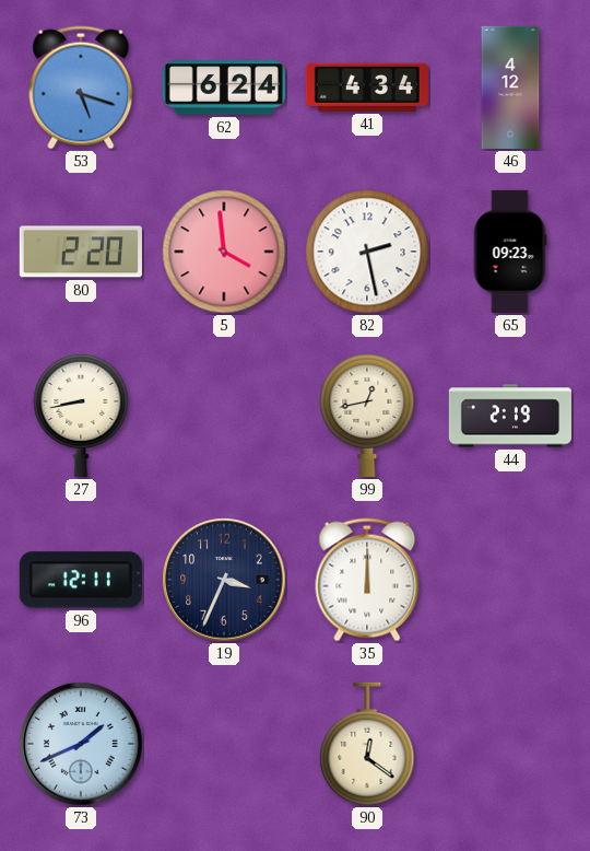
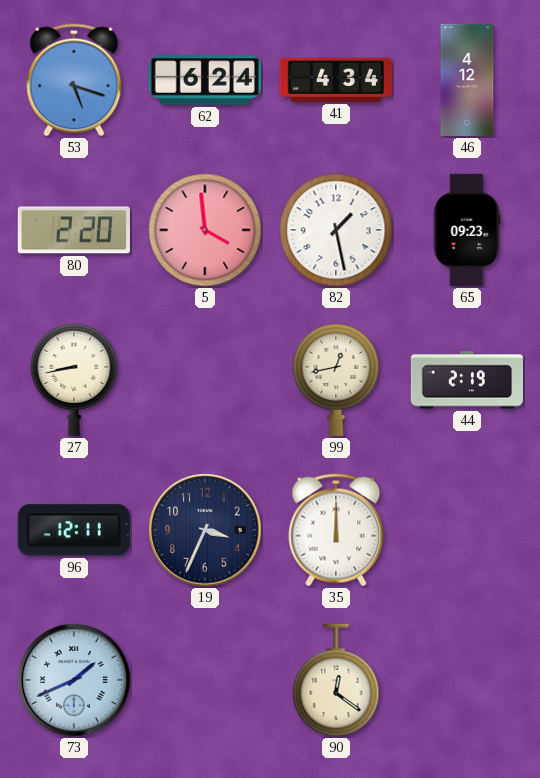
82: 2:28 -> 1:28
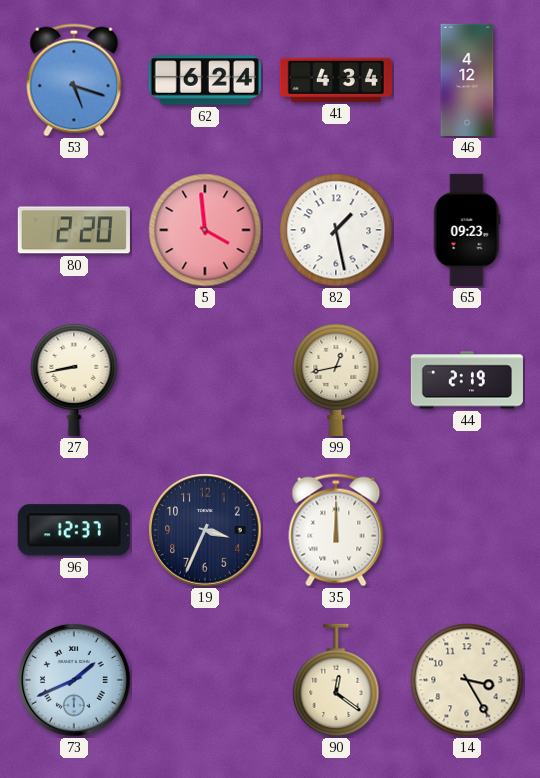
96: 12:11 -> 12:37
14: none -> 3:25
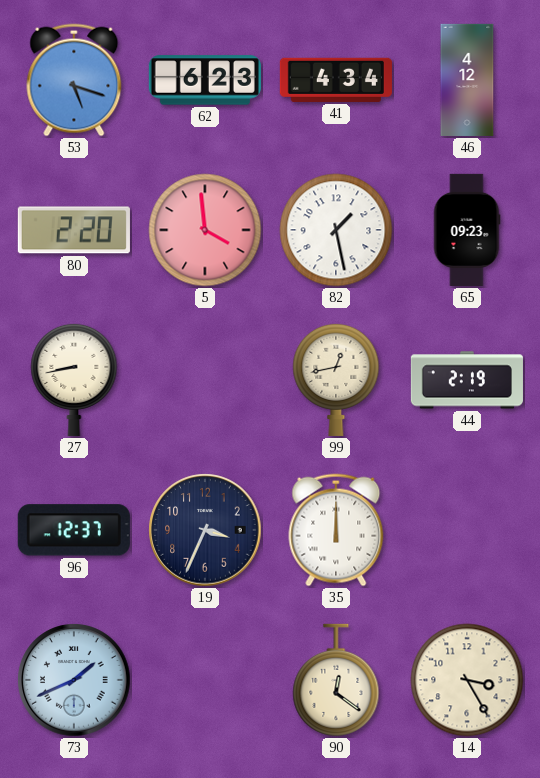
62: 6:24 -> 6:23
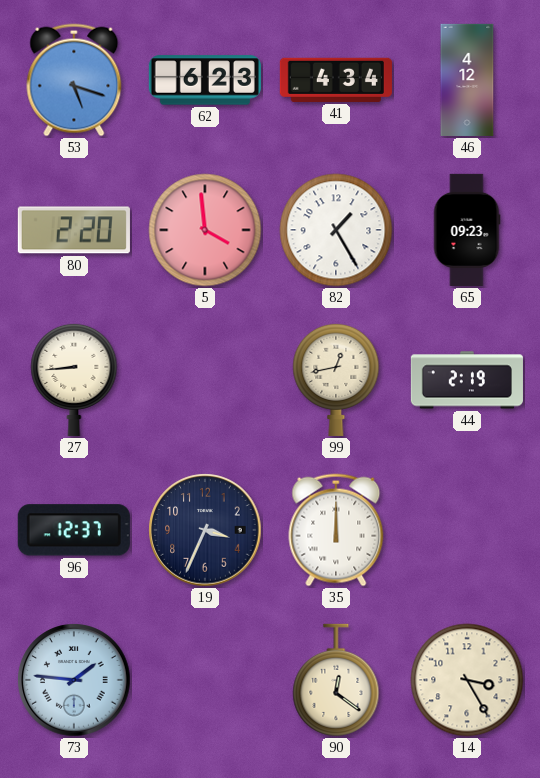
82: 1:28 -> 1:25
27: 8:43 -> 8:44
73: 1:41 -> 1:46
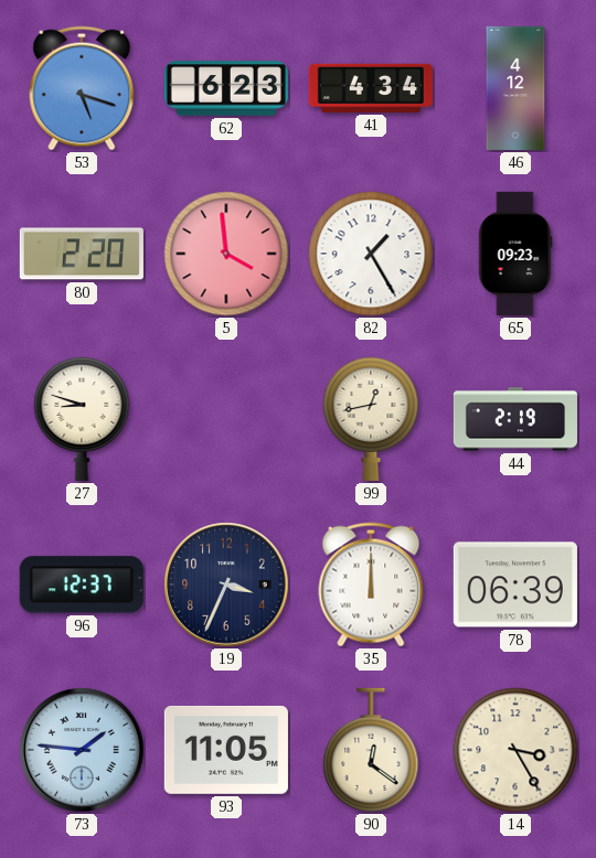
27: 8:44 -> 8:48
78: none -> 06:39
93: none -> 11:05
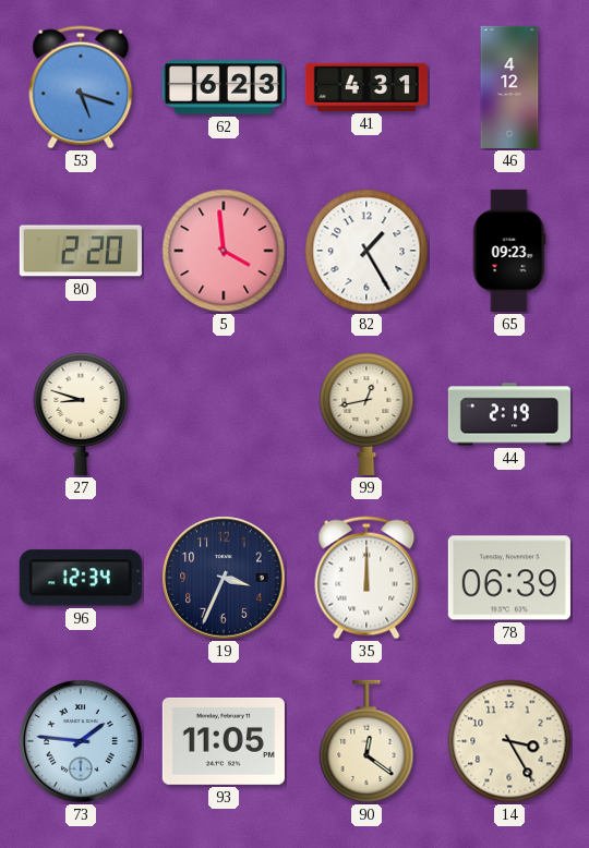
41: 4:34 -> 4:31
96: 12:37 -> 12:34
